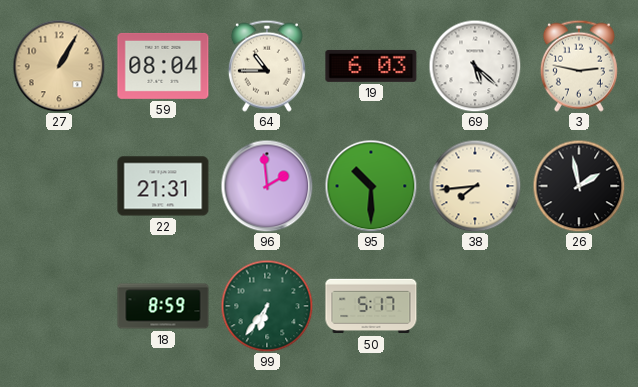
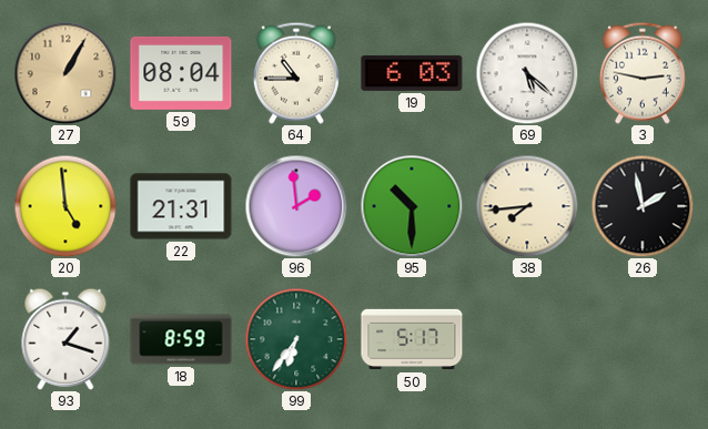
20: none -> 4:59
93: none -> 1:18
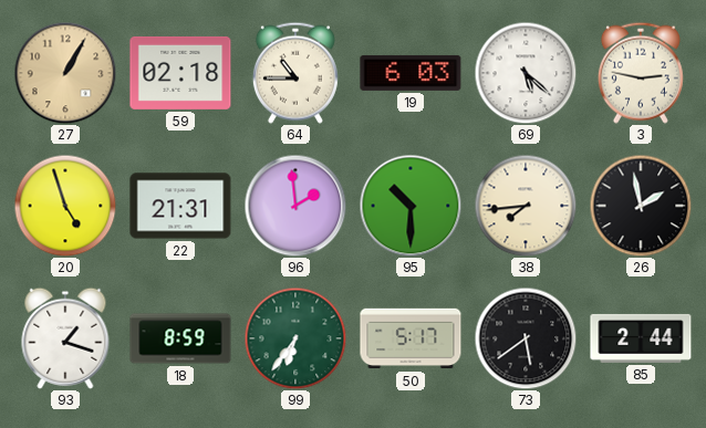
59: 08:04 -> 02:18
20: 4:59 -> 4:57
73: none -> 5:39
85: none -> 2:44
